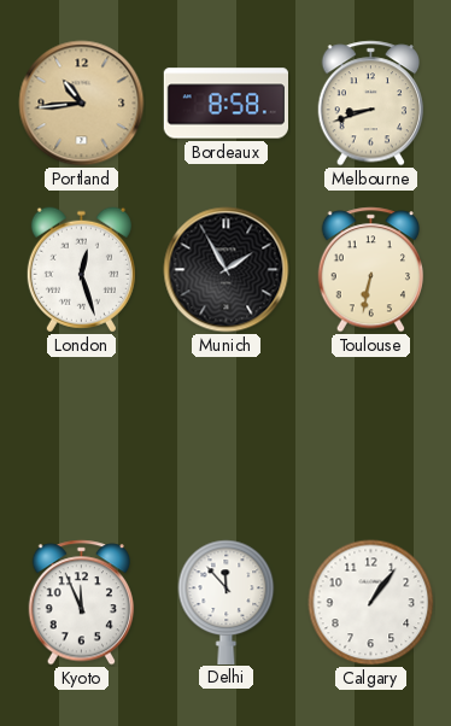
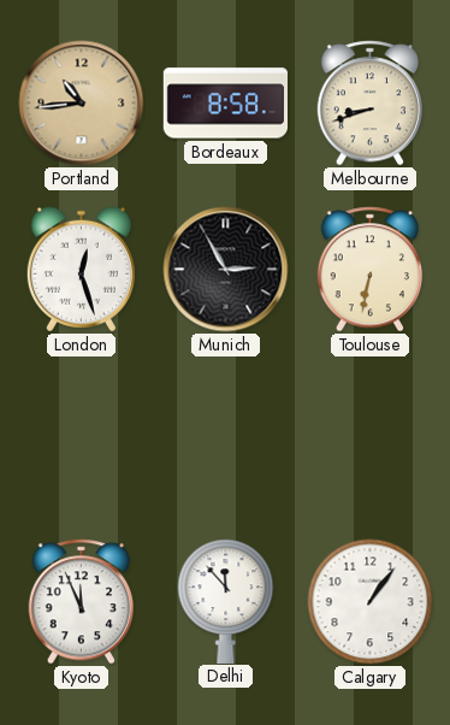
Munich: 1:55 -> 2:55
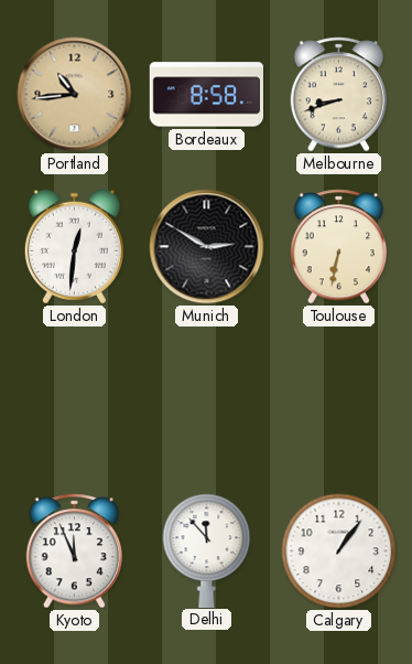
London: 12:27 -> 12:31
Munich: 2:55 -> 2:50
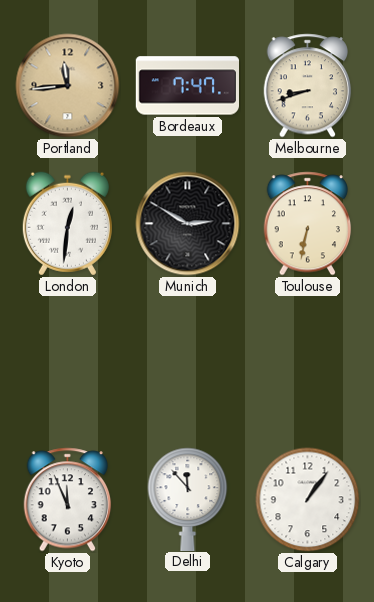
Portland: 10:44 -> 11:44
Bordeaux: 8:58 -> 7:47
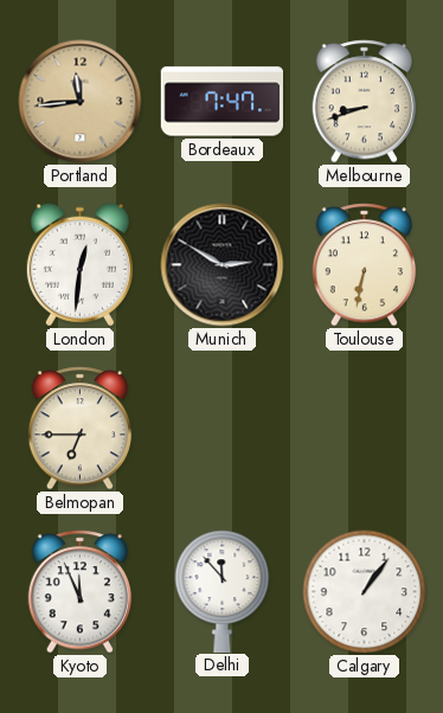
Belmopan: none -> 6:45
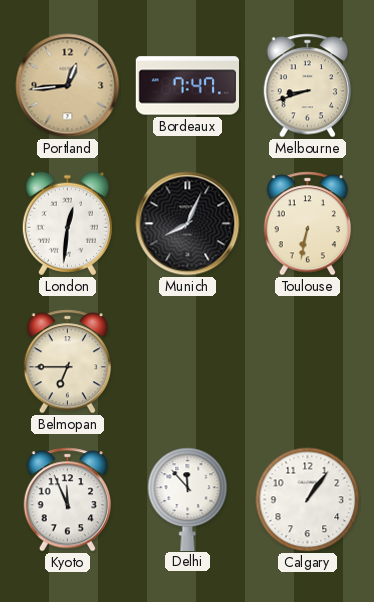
Portland: 11:44 -> 12:44
Munich: 2:50 -> 8:04
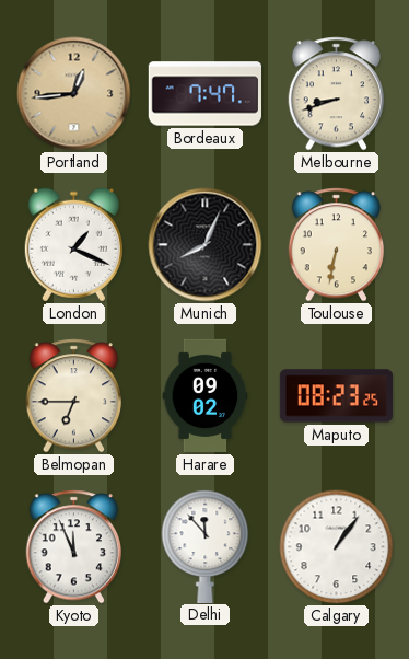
London: 12:31 -> 1:19
Harare: none -> 09:02
Maputo: none -> 08:23
